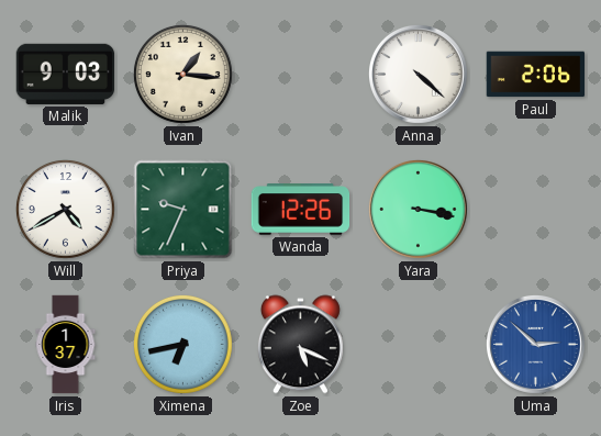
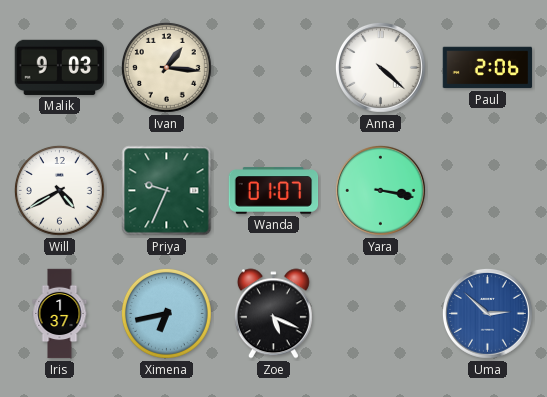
Wanda: 12:26 -> 01:07
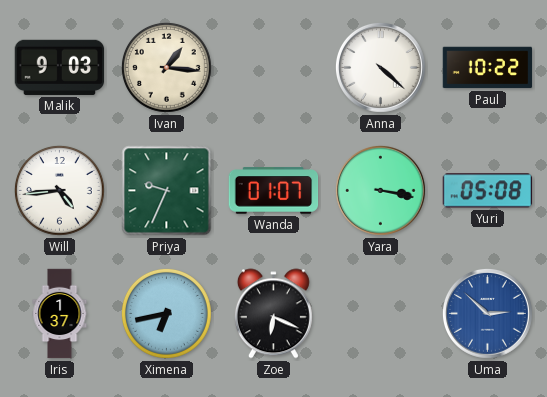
Paul: 2:06 -> 10:22
Will: 4:40 -> 4:44
Yuri: none -> 05:08
Zoe: 5:19 -> 6:19
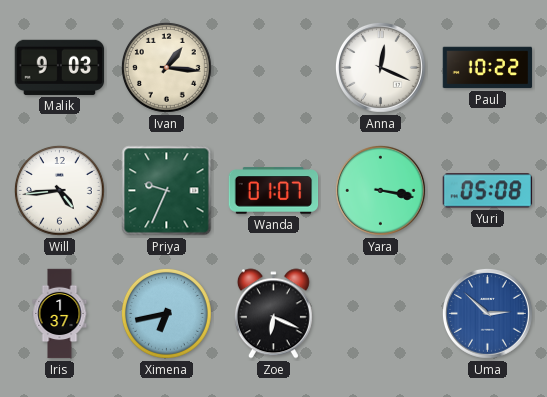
Anna: 4:22 -> 12:19
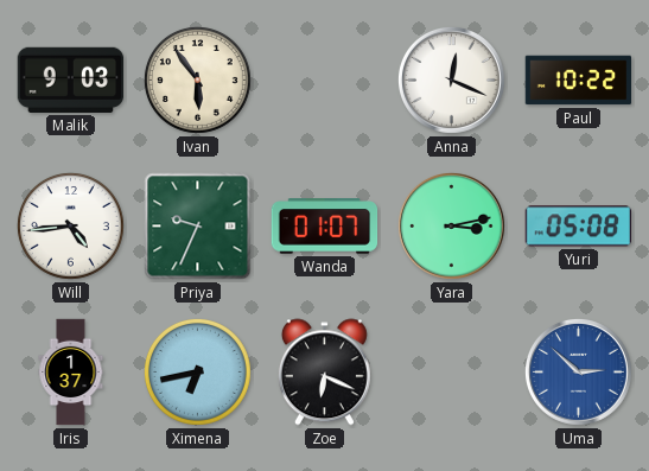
Ivan: 1:16 -> 5:54
Yara: 3:17 -> 3:13
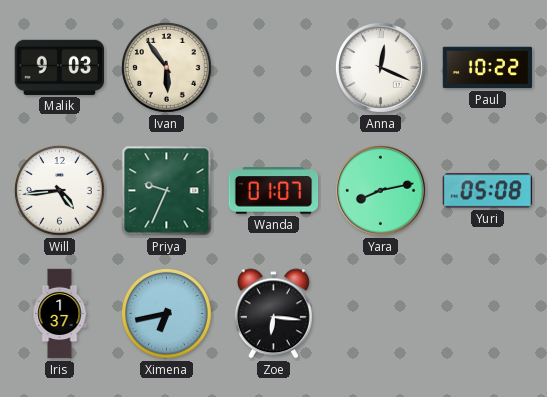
Yara: 3:13 -> 8:13
Zoe: 6:19 -> 6:16
Uma: 2:52 -> none
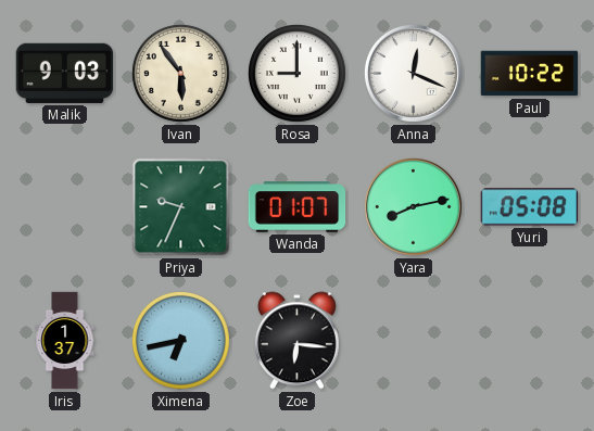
Rosa: none -> 9:00
Will: 4:44 -> none
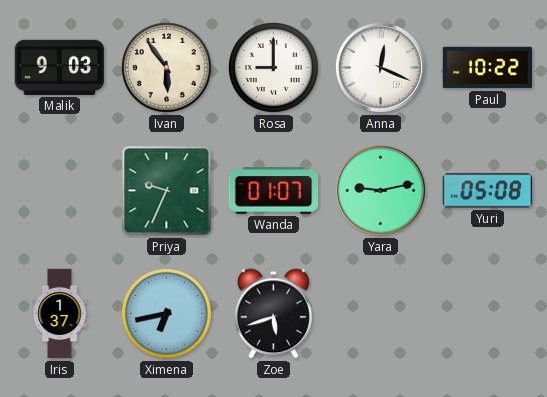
Yara: 8:13 -> 9:13
Zoe: 6:16 -> 5:42
